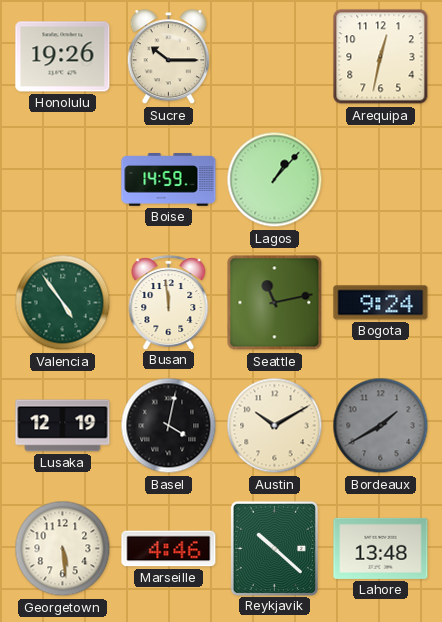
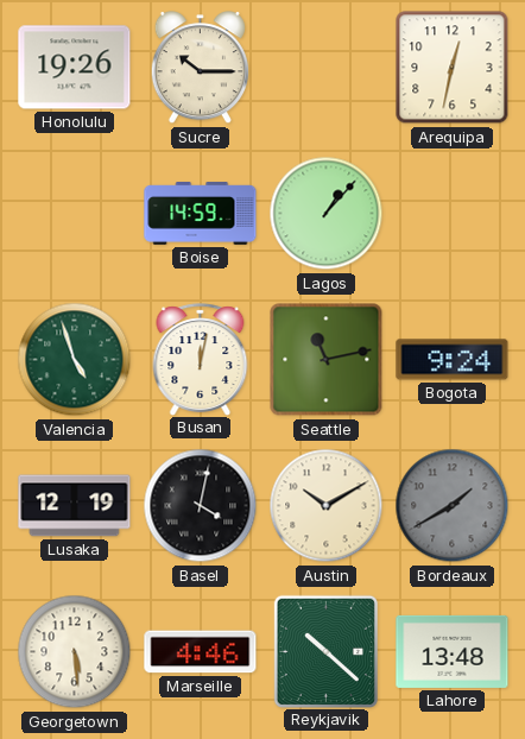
Valencia: 4:54 -> 4:57
Busan: 11:59 -> 12:02
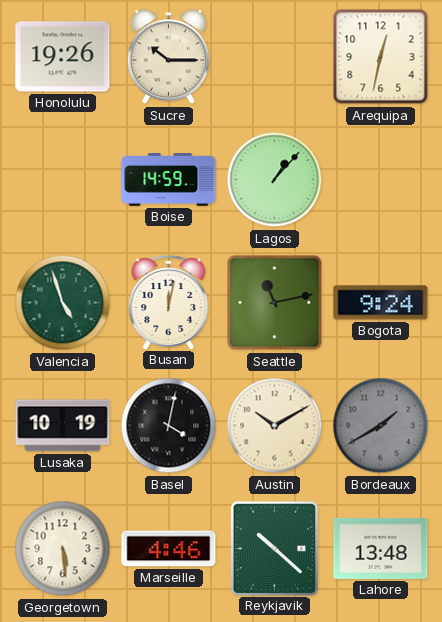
Lusaka: 12:19 -> 10:19
